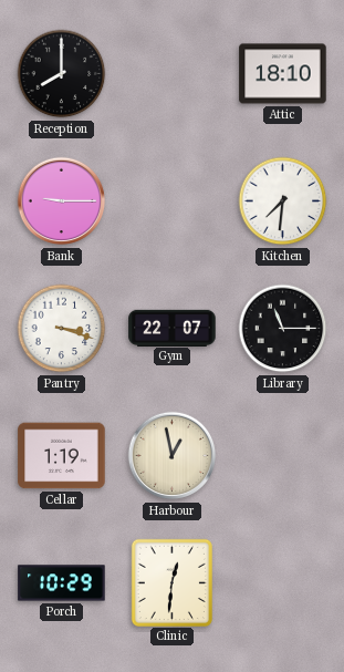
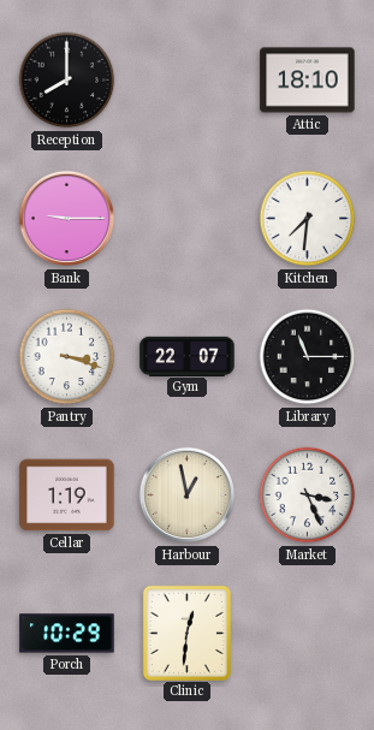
Market: none -> 3:26
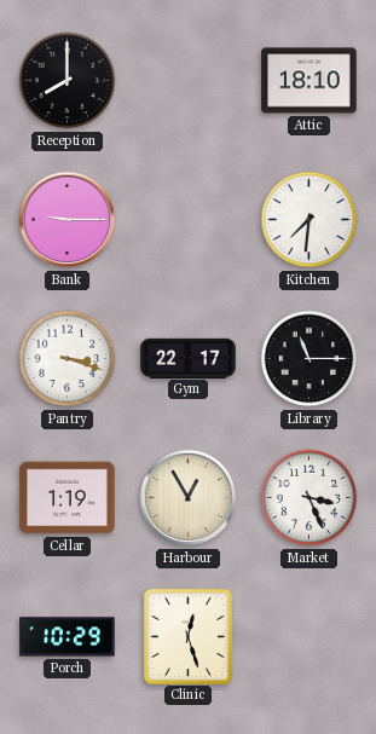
Gym: 22:07 -> 22:17
Harbour: 12:58 -> 12:55
Clinic: 12:31 -> 12:27
